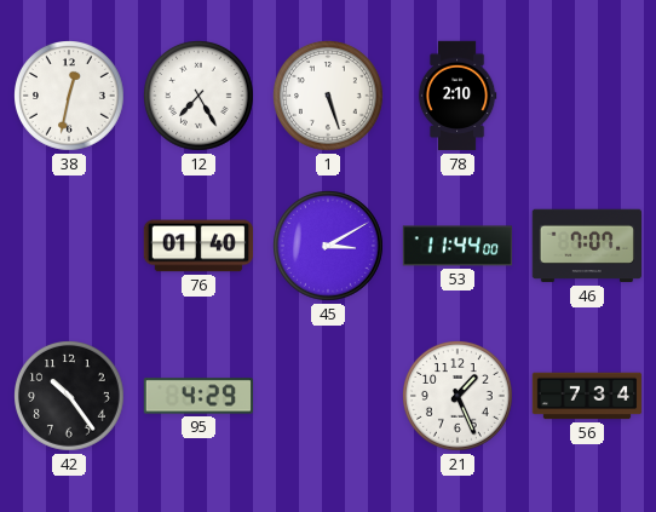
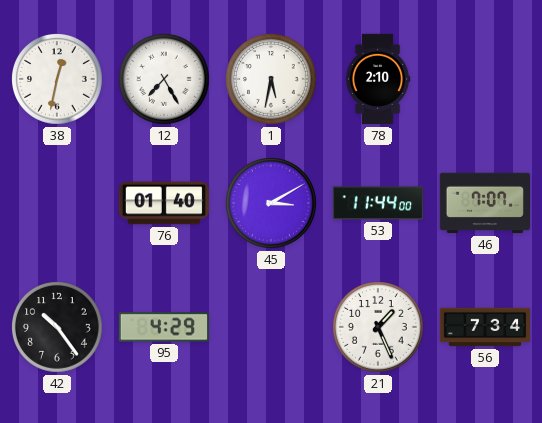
1: 5:27 -> 5:32
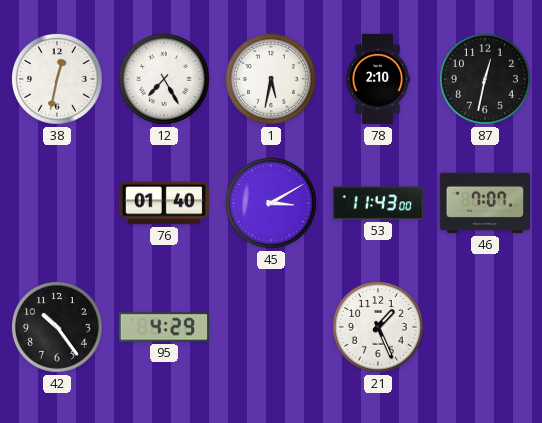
87: none -> 12:32
53: 11:44 -> 11:43
56: 7:34 -> none
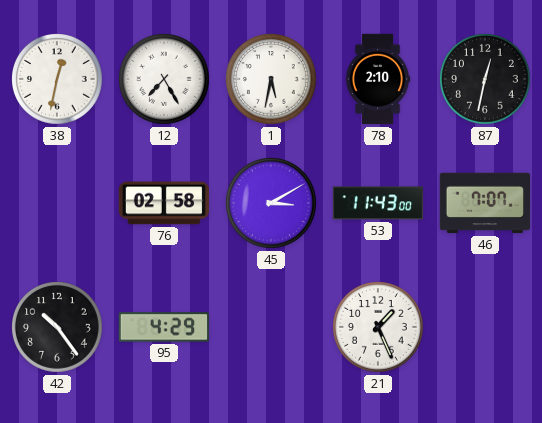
76: 01:40 -> 02:58
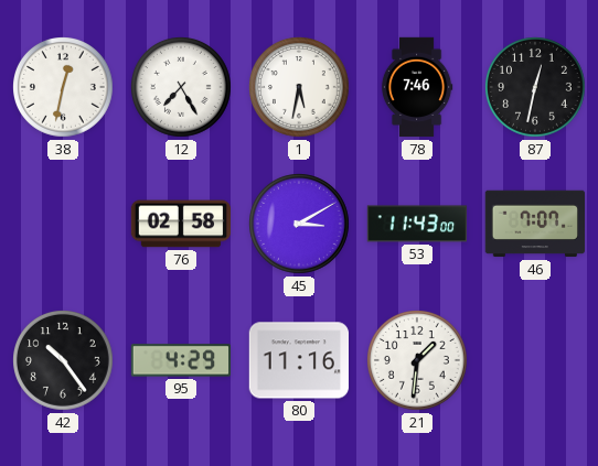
78: 2:10 -> 7:46
80: none -> 11:16
21: 1:26 -> 1:31
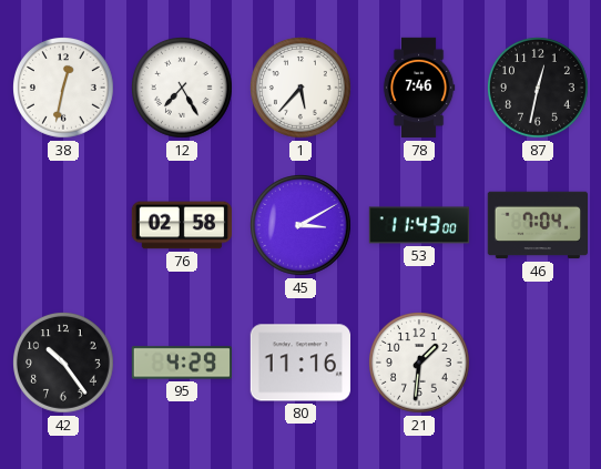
1: 5:32 -> 5:37
46: 7:07 -> 7:04
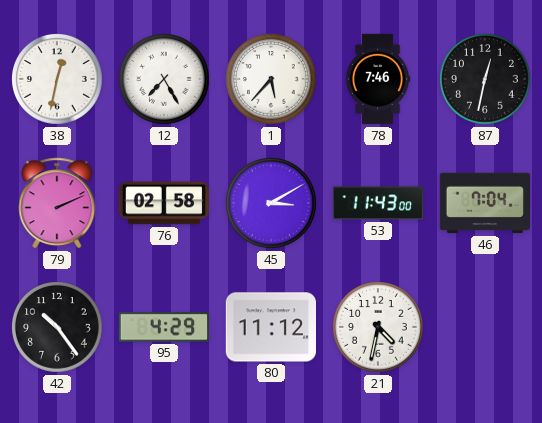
79: none -> 2:11
80: 11:16 -> 11:12
21: 1:31 -> 4:32
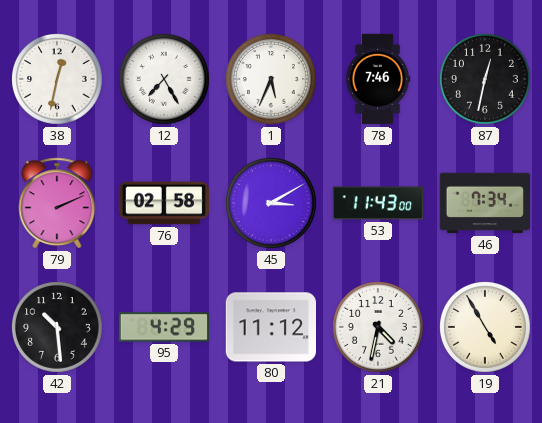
1: 5:37 -> 5:34
46: 7:04 -> 7:34
42: 10:24 -> 10:29
19: none -> 4:55
